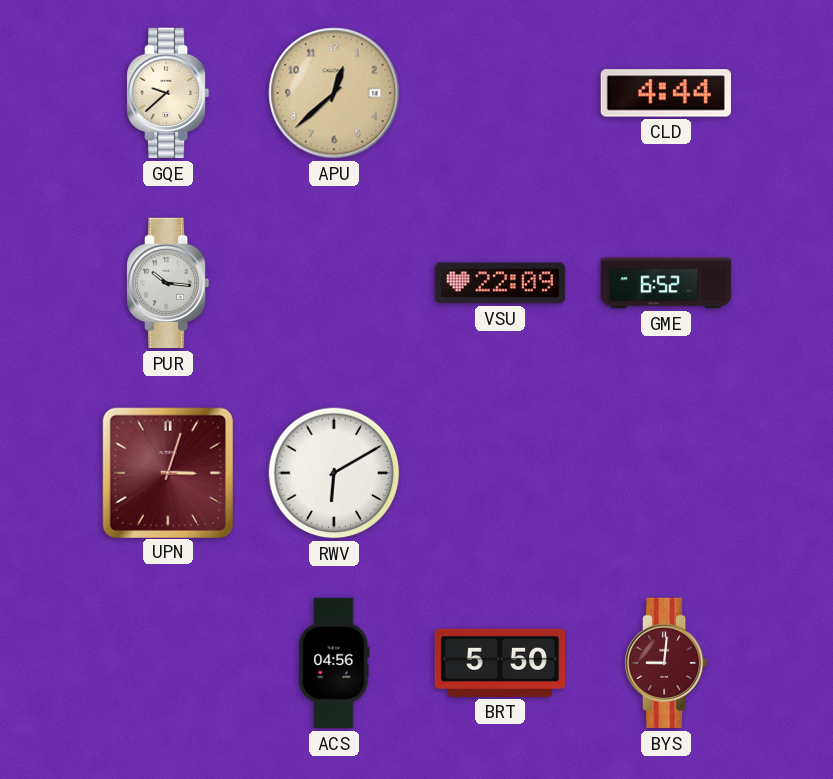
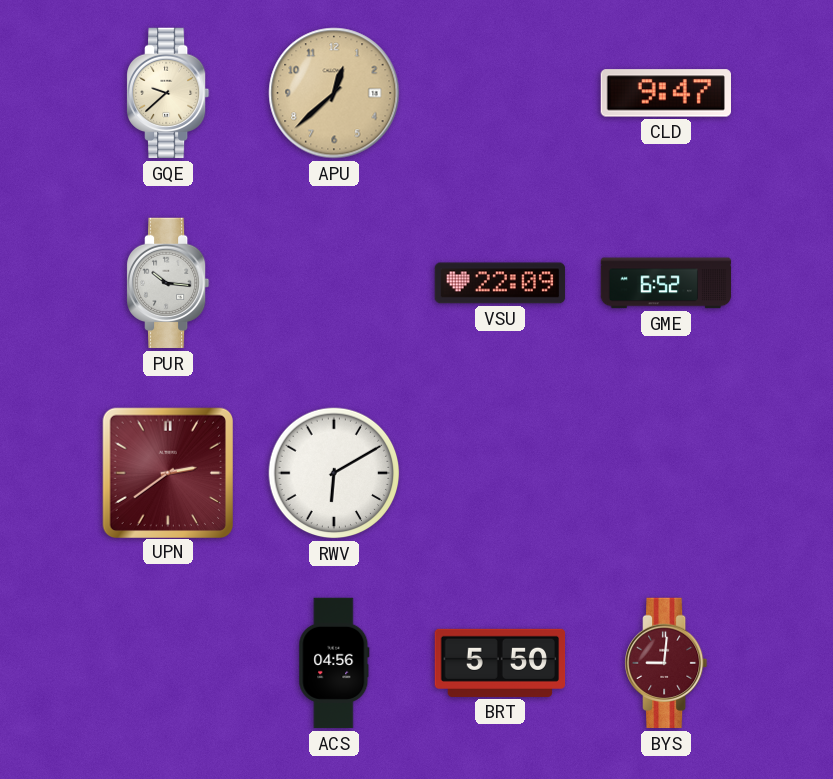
CLD: 4:44 -> 9:47
UPN: 3:03 -> 2:39
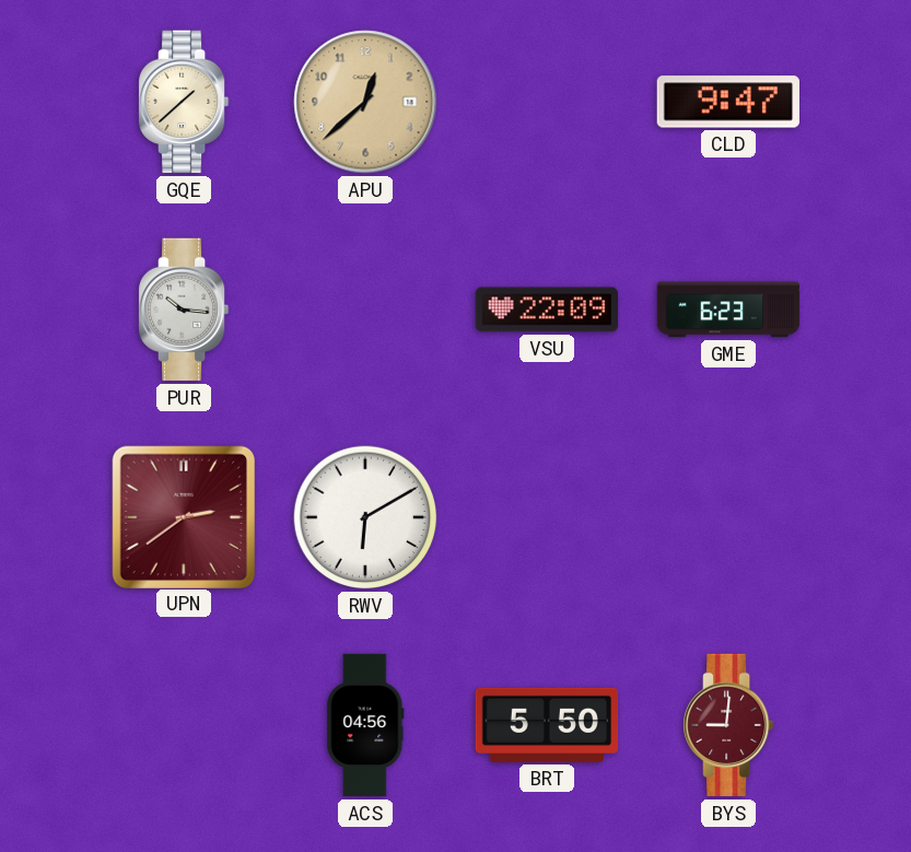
GQE: 9:38 -> 1:38
GME: 6:52 -> 6:23
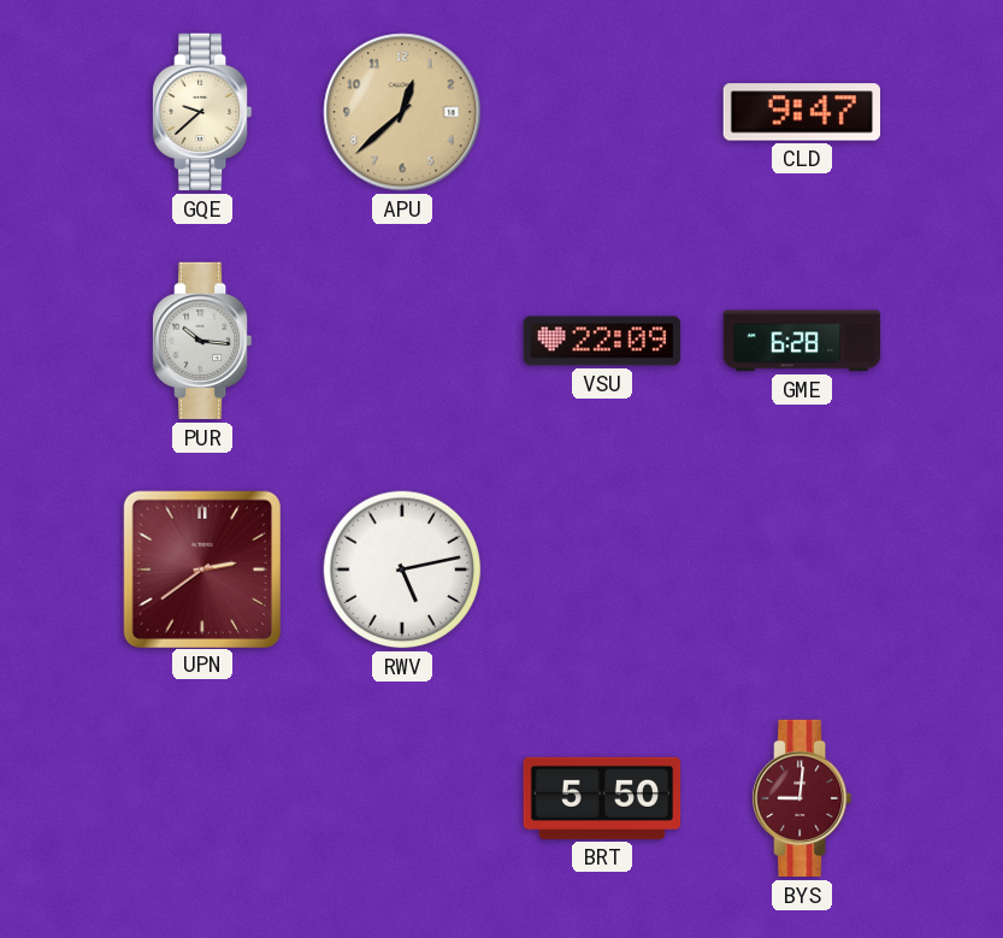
GQE: 1:38 -> 9:38
GME: 6:23 -> 6:28
RWV: 6:10 -> 5:13
ACS: 04:56 -> none
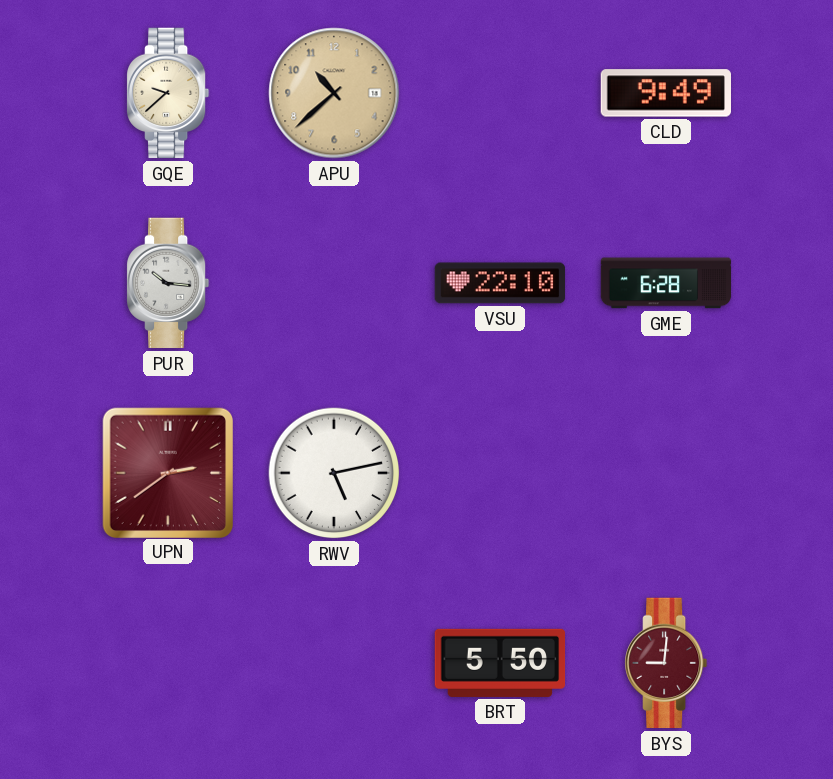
APU: 12:38 -> 10:38
CLD: 9:47 -> 9:49
VSU: 22:09 -> 22:10
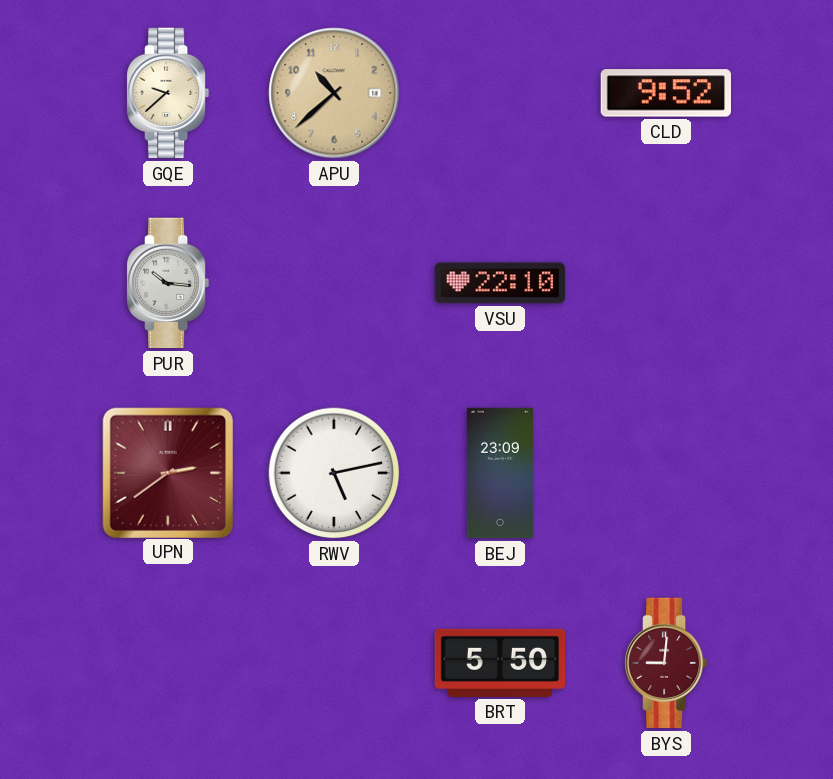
CLD: 9:49 -> 9:52
GME: 6:28 -> none
BEJ: none -> 23:09
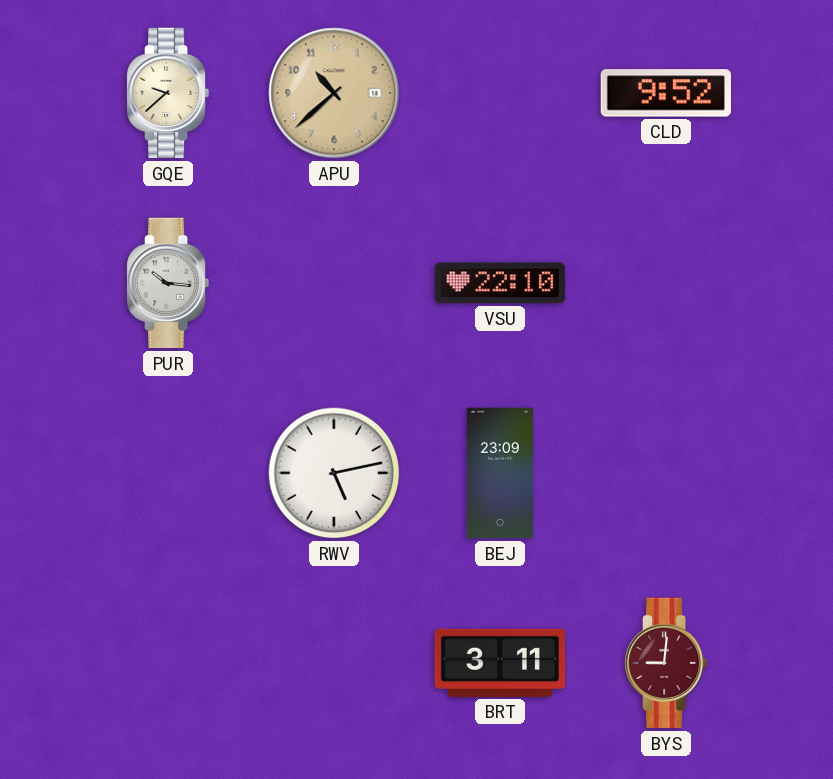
UPN: 2:39 -> none
BRT: 5:50 -> 3:11
